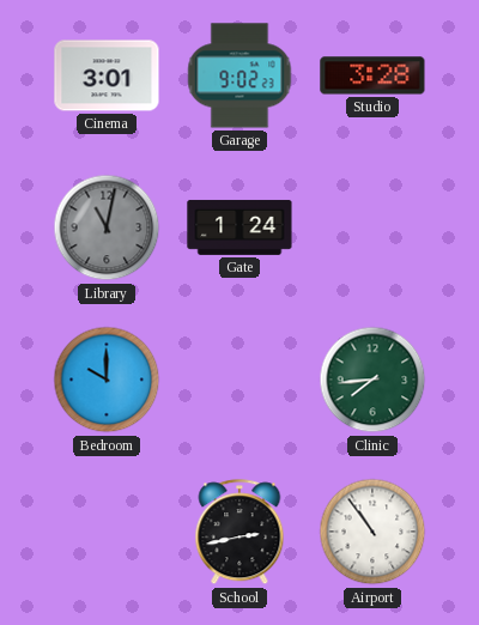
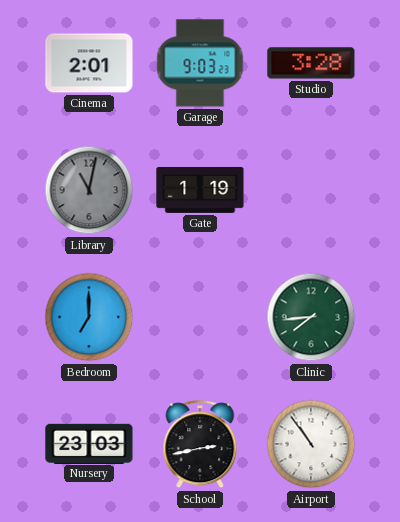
Cinema: 3:01 -> 2:01
Garage: 9:02 -> 9:03
Gate: 1:24 -> 1:19
Bedroom: 10:00 -> 7:00
Nursery: none -> 23:03
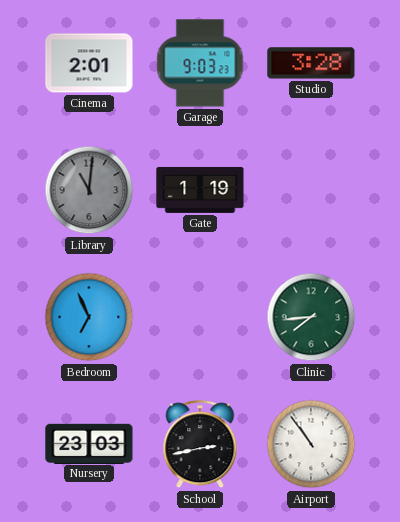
Library: 11:02 -> 11:01
Bedroom: 7:00 -> 6:56
